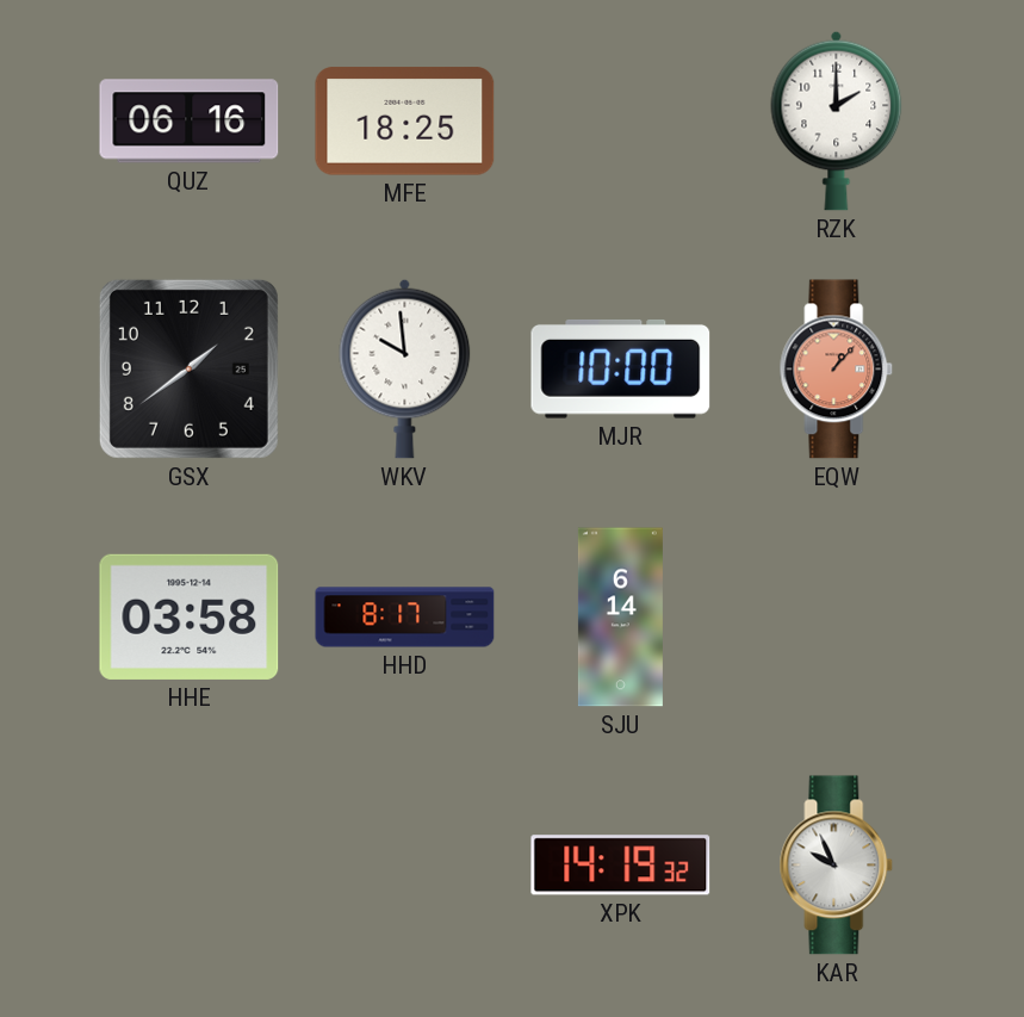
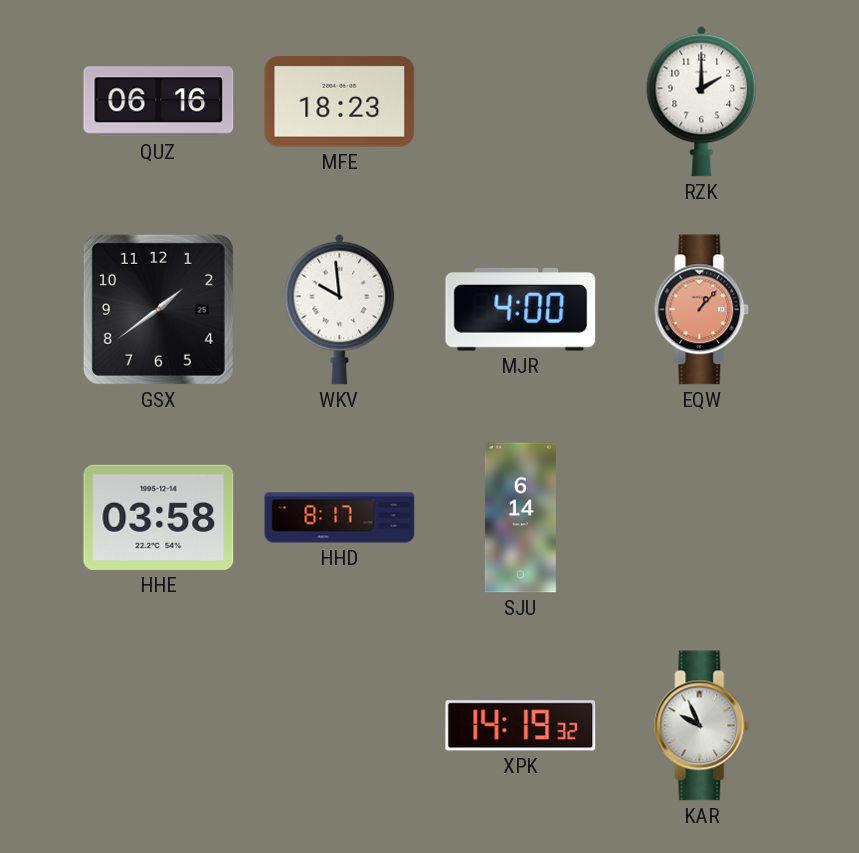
MFE: 18:25 -> 18:23
MJR: 10:00 -> 4:00
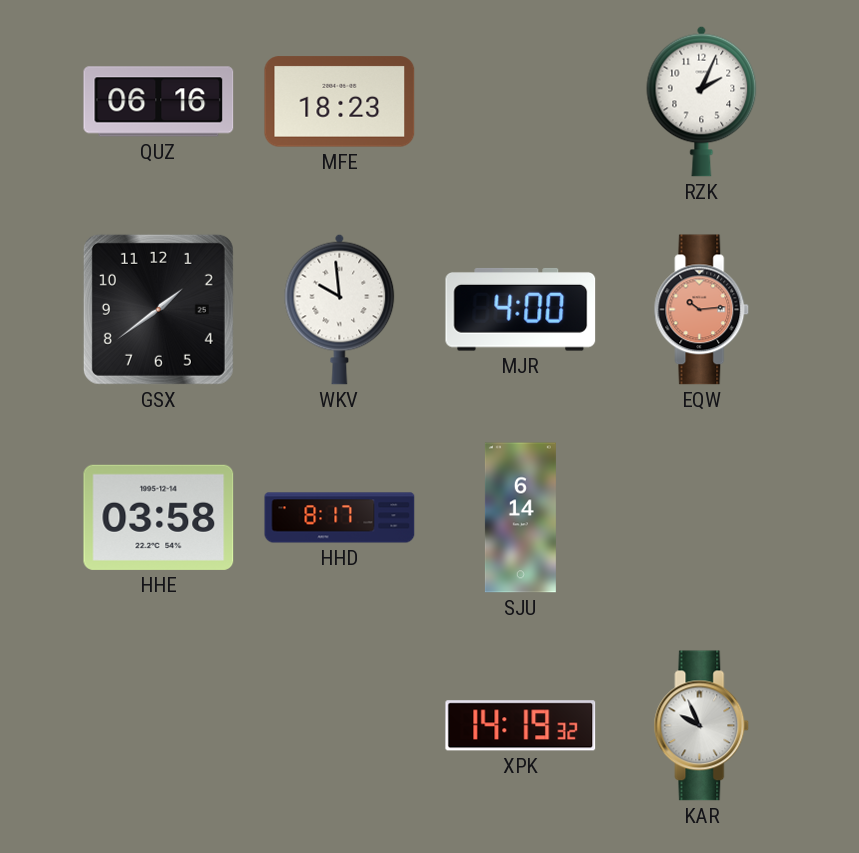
RZK: 2:00 -> 2:04
EQW: 1:07 -> 10:14
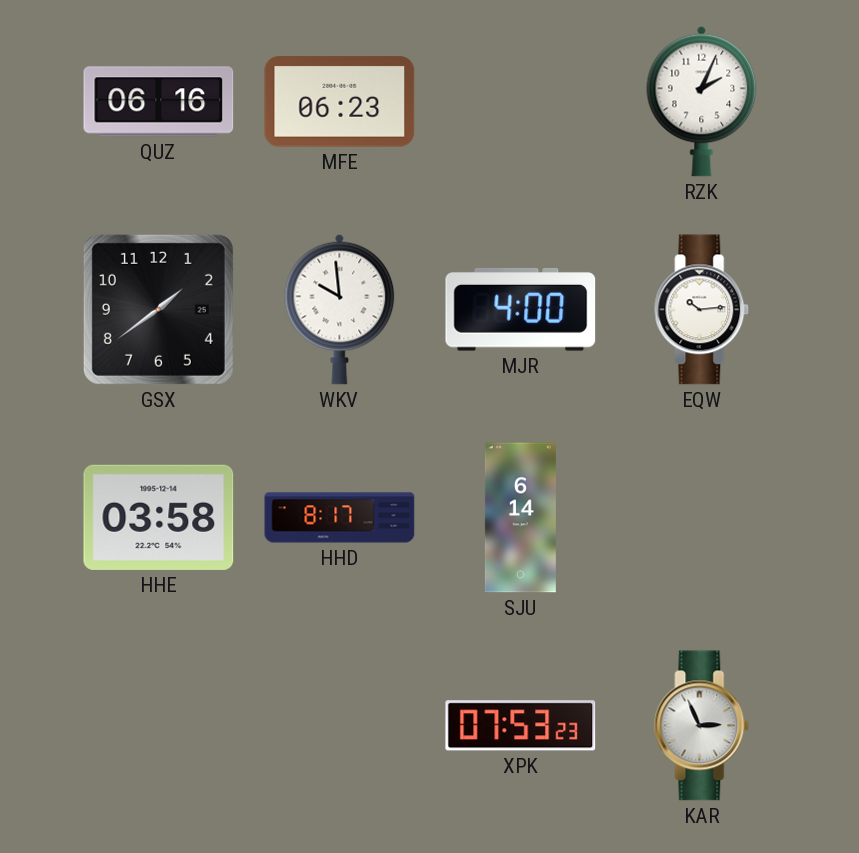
MFE: 18:23 -> 06:23
EQW dial: salmon -> white
XPK: 14:19 -> 07:53
KAR: 9:56 -> 2:56
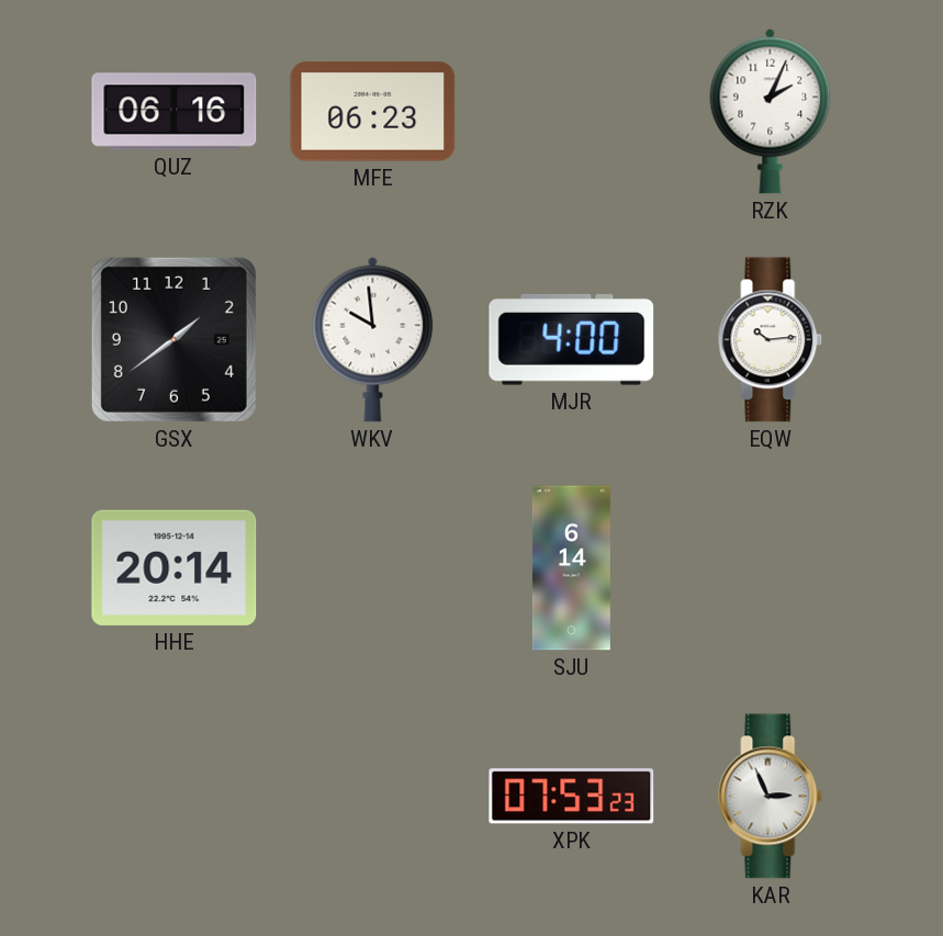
HHE: 03:58 -> 20:14
HHD: 8:17 -> none
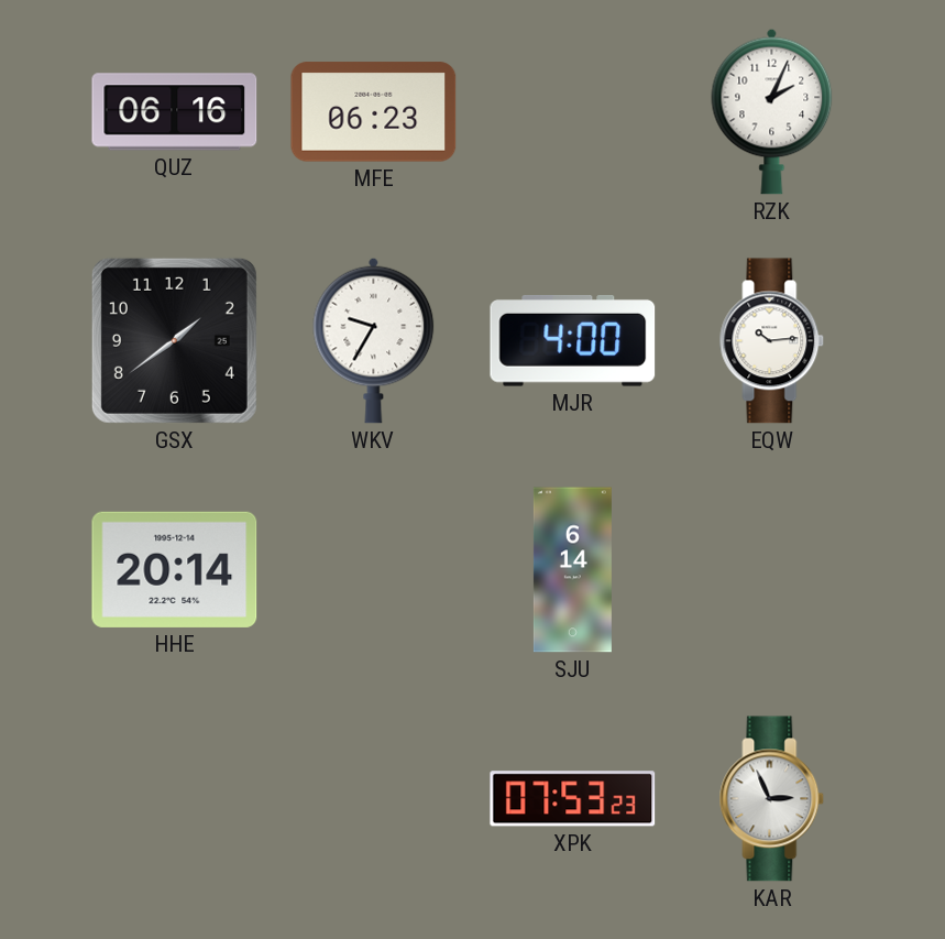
WKV: 9:59 -> 9:35
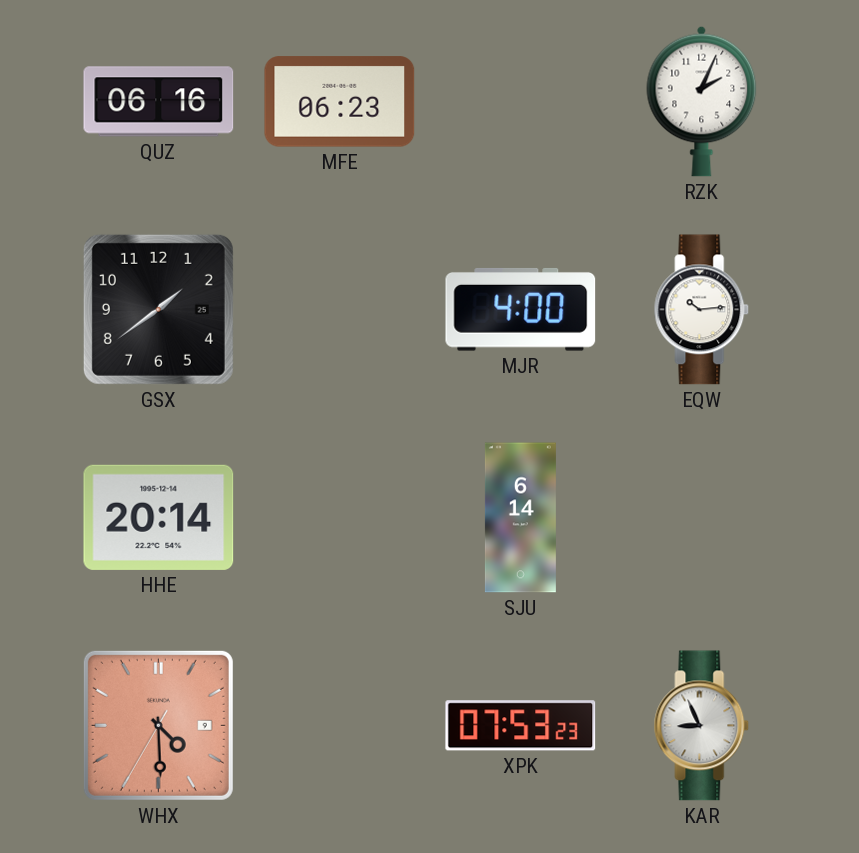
WKV: 9:35 -> none
WHX: none -> 4:29
KAR: 2:56 -> 8:56
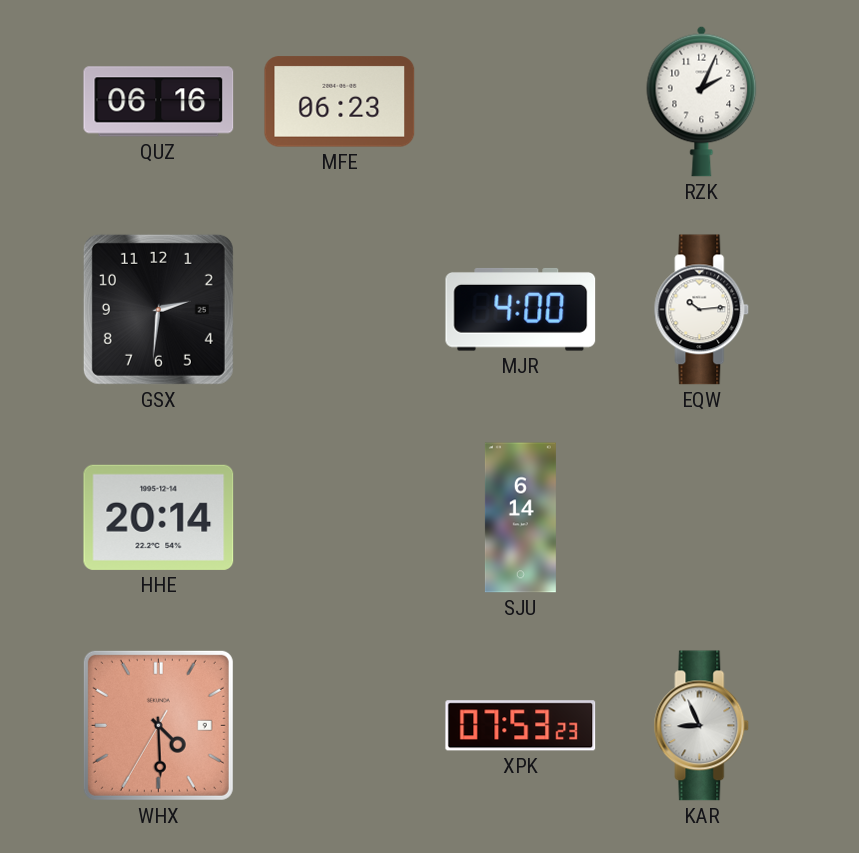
GSX: 1:39 -> 2:31
